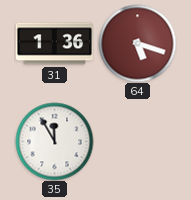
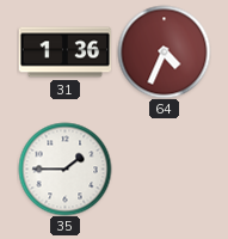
64: 5:18 -> 4:34
35: 11:55 -> 1:45
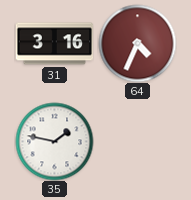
31: 1:36 -> 3:16
35: 1:45 -> 1:47
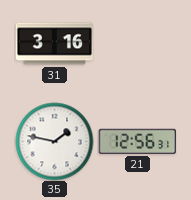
64: 4:34 -> none
21: none -> 12:56
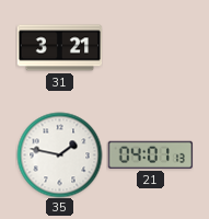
31: 3:16 -> 3:21
21: 12:56 -> 04:01
